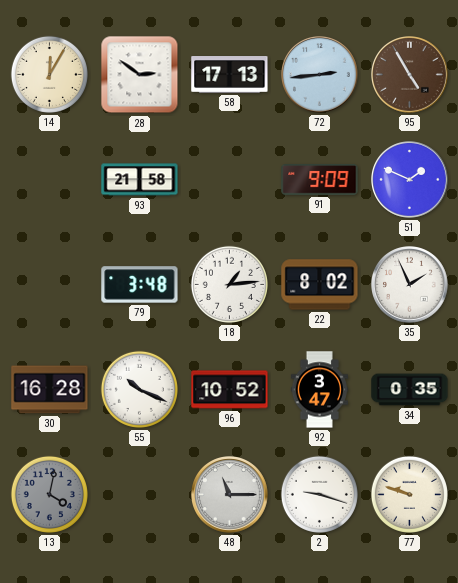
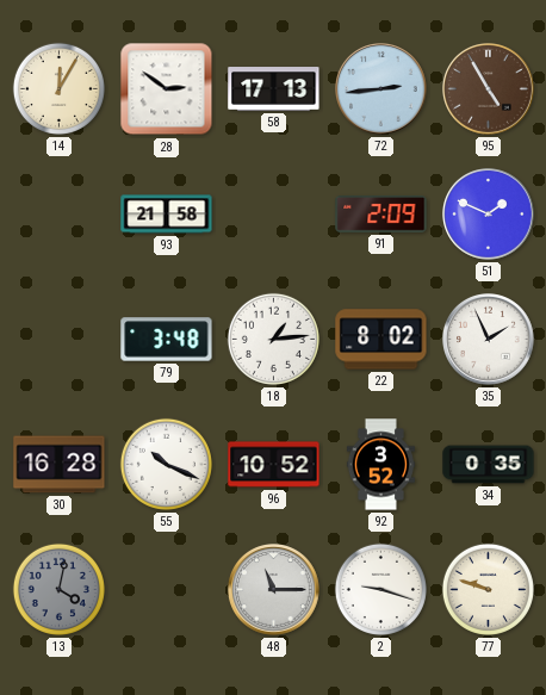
91: 9:09 -> 2:09
92: 3:47 -> 3:52
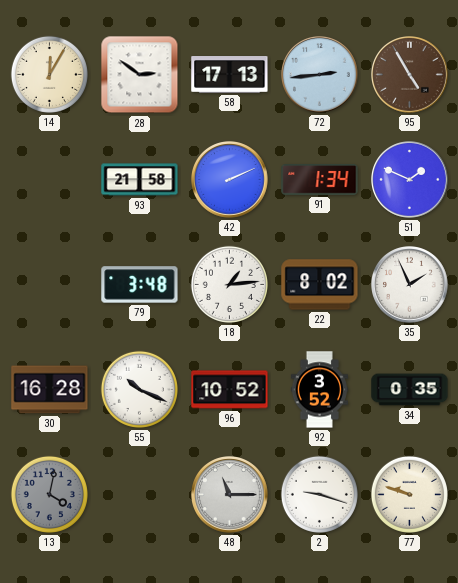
42: none -> 2:11
91: 2:09 -> 1:34
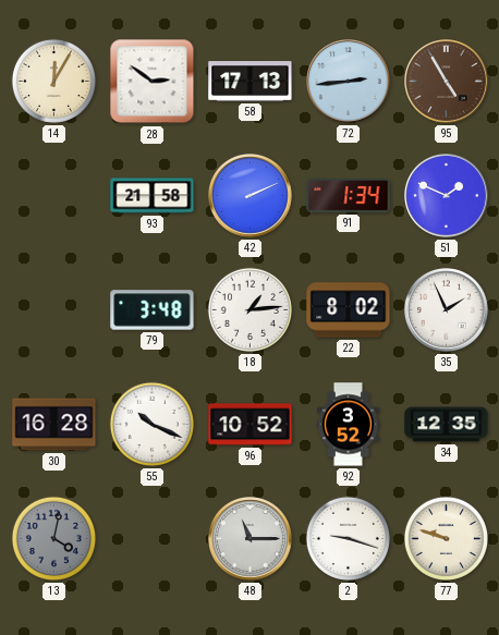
34: 0:35 -> 12:35
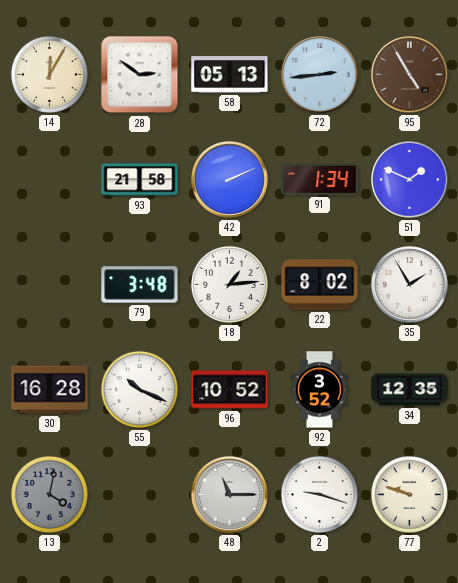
58: 17:13 -> 05:13
35: 1:56 -> 1:55
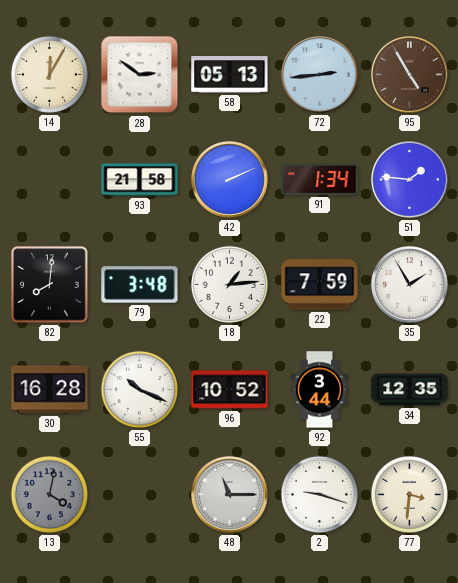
51: 1:49 -> 1:46
82: none -> 8:01
22: 8:02 -> 7:59
92: 3:52 -> 3:44
77: 9:48 -> 3:31
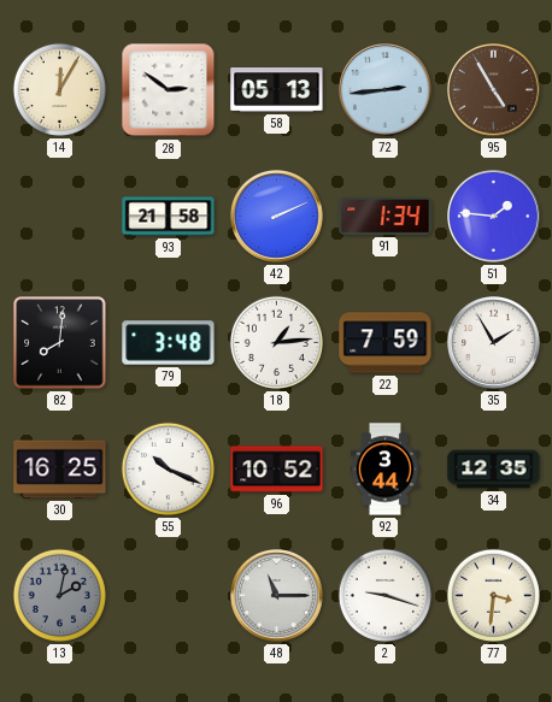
30: 16:28 -> 16:25
13: 4:02 -> 2:02
